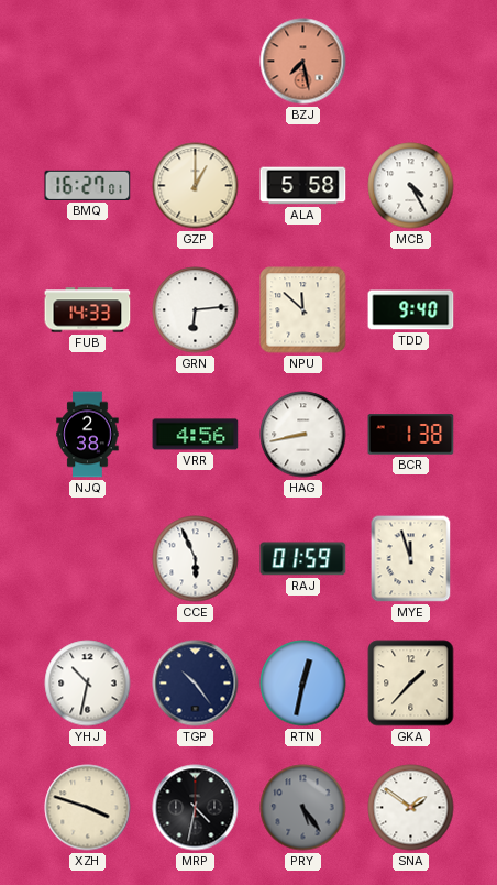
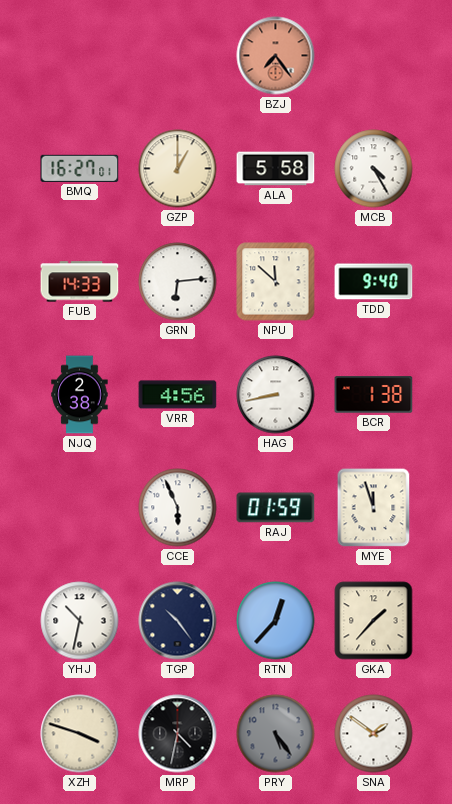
BZJ: 7:28 -> 7:24
RTN: 12:32 -> 12:37
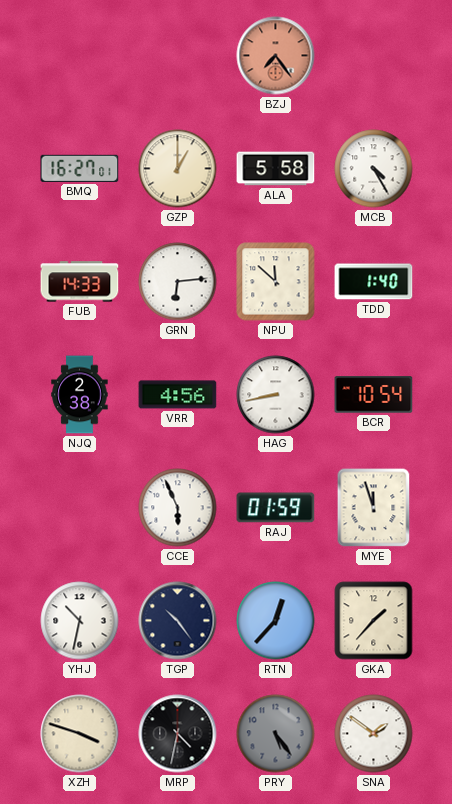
TDD: 9:40 -> 1:40
BCR: 1:38 -> 10:54
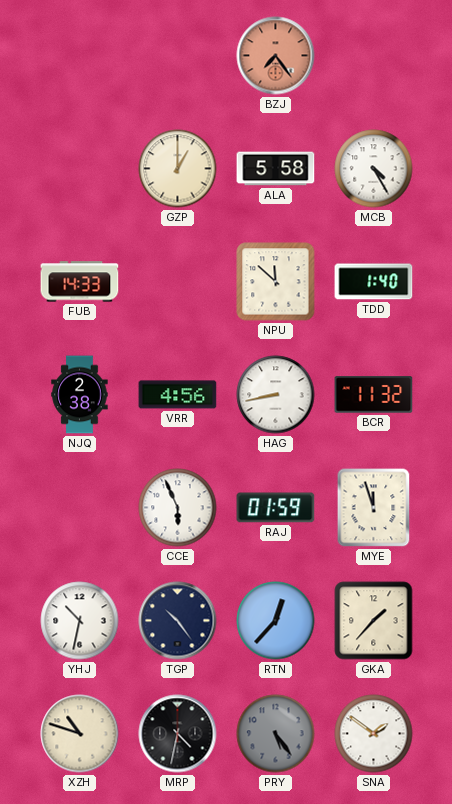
BMQ: 16:27 -> none
GRN: 6:14 -> none
BCR: 10:54 -> 11:32
XZH: 3:48 -> 10:48
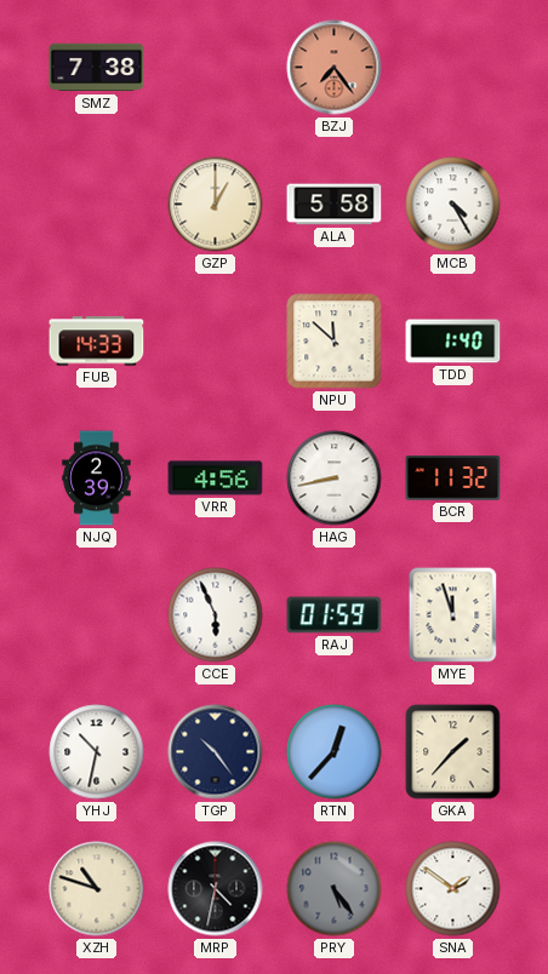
SMZ: none -> 7:38
NJQ: 2:38 -> 2:39
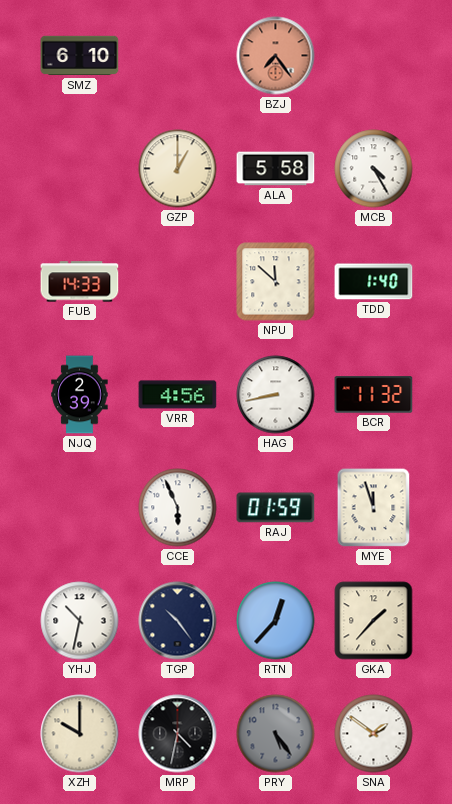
SMZ: 7:38 -> 6:10
XZH: 10:48 -> 10:00
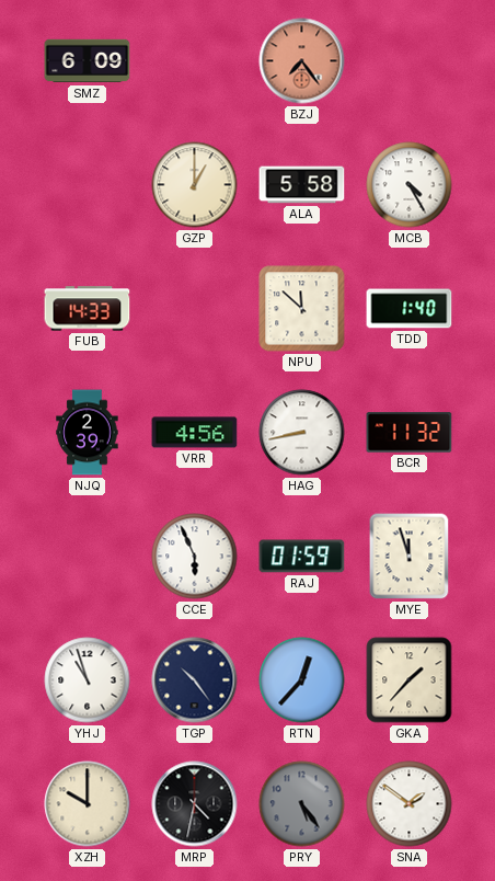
SMZ: 6:10 -> 6:09
YHJ: 10:32 -> 10:57
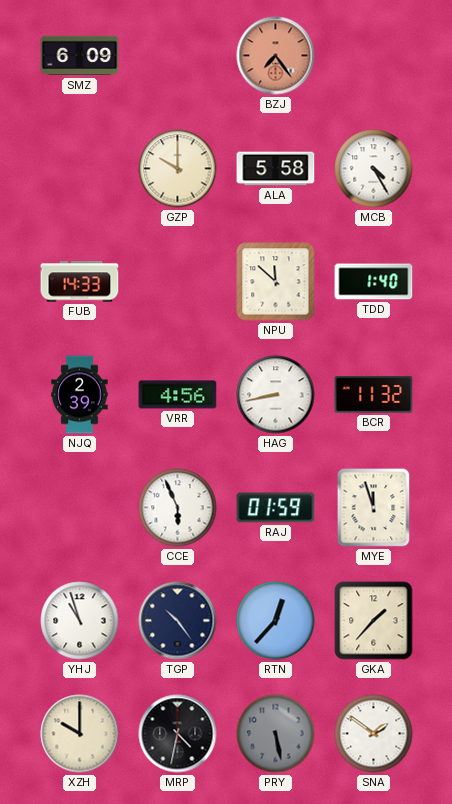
GZP: 1:00 -> 10:00
PRY: 5:24 -> 5:28
